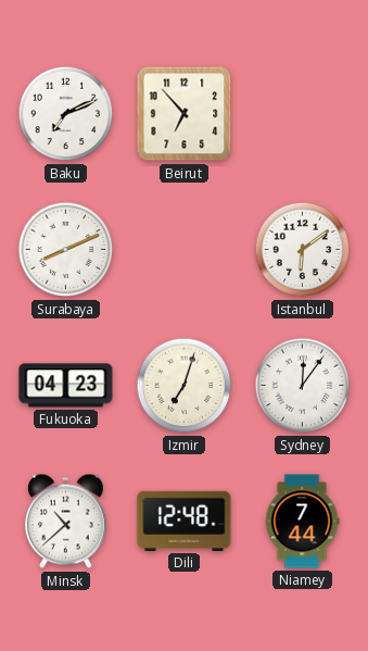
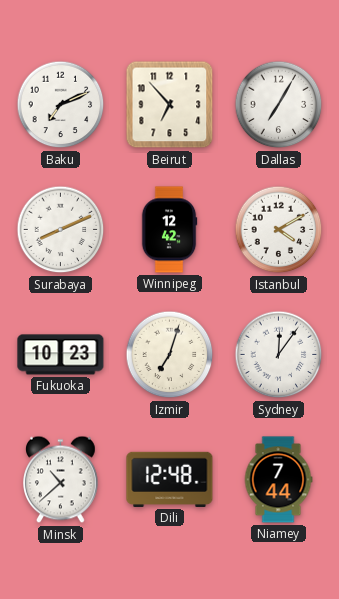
Dallas: none -> 7:05
Winnipeg: none -> 12:42
Istanbul: 6:09 -> 4:10
Fukuoka: 04:23 -> 10:23
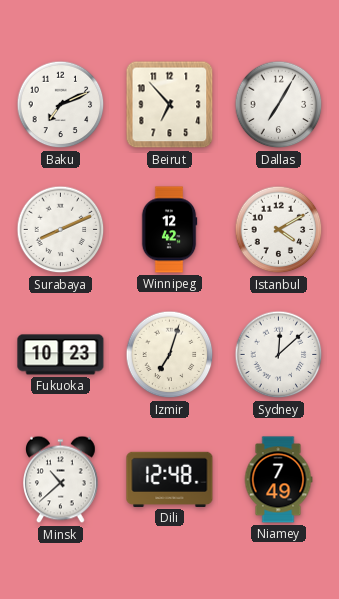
Sydney: 12:06 -> 12:08
Niamey: 7:44 -> 7:49
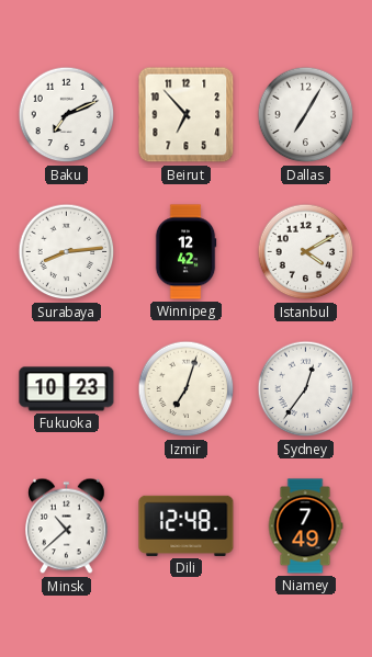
Surabaya: 8:11 -> 8:14
Sydney: 12:08 -> 12:36
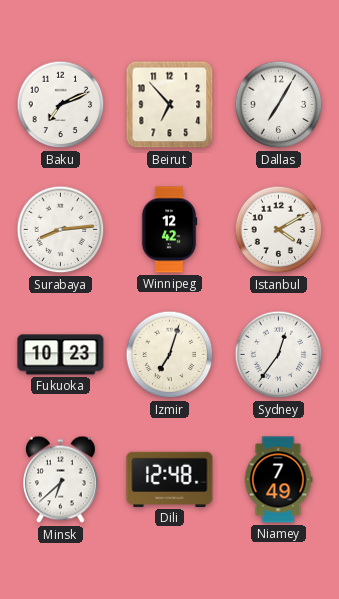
Minsk: 10:38 -> 6:38
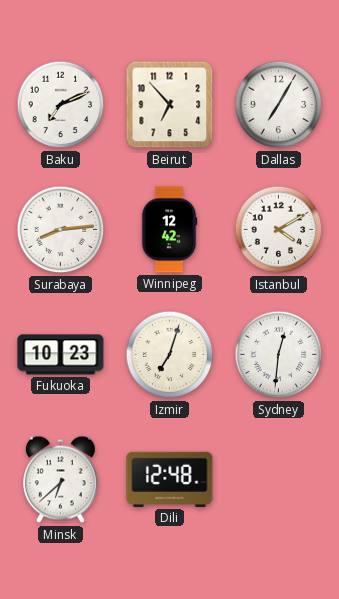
Sydney: 12:36 -> 12:31
Niamey: 7:49 -> none
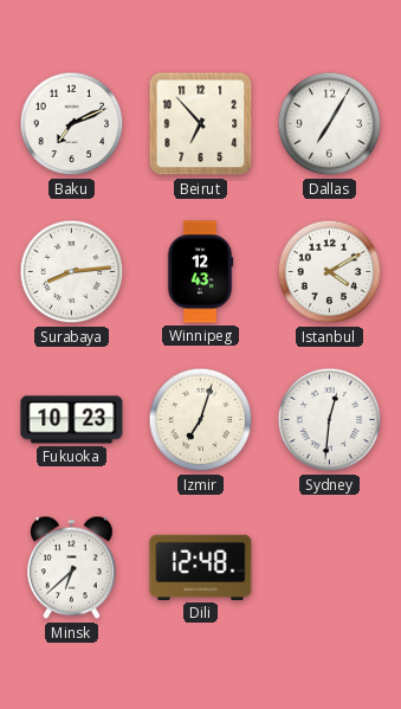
Winnipeg: 12:42 -> 12:43
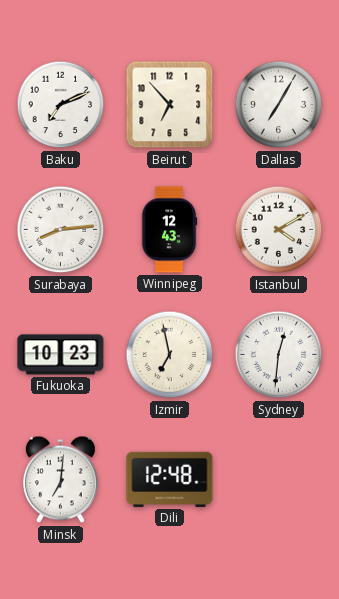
Izmir: 7:03 -> 6:58
Minsk: 6:38 -> 7:01
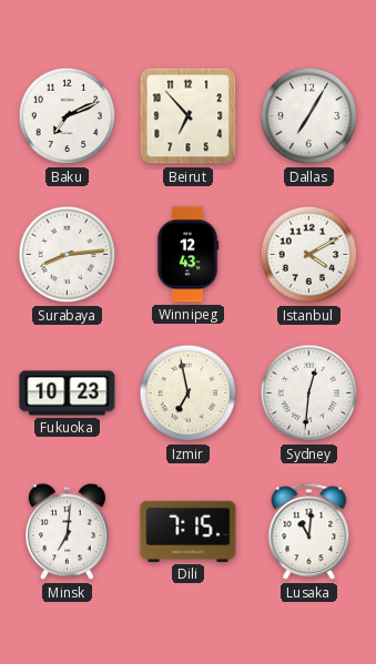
Dili: 12:48 -> 7:15
Lusaka: none -> 11:01
